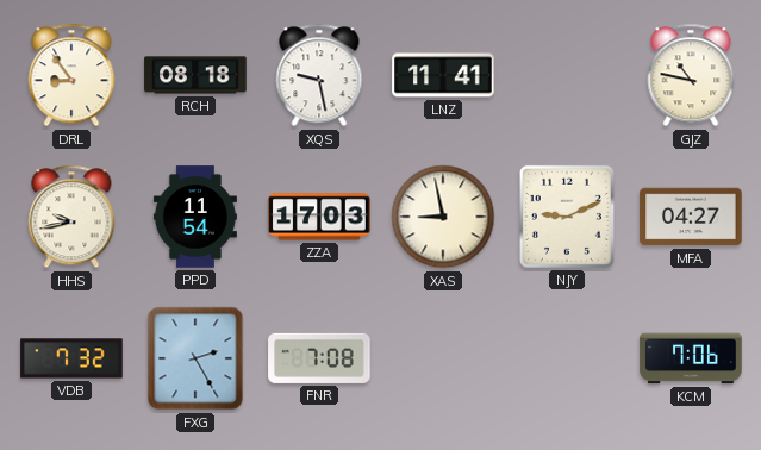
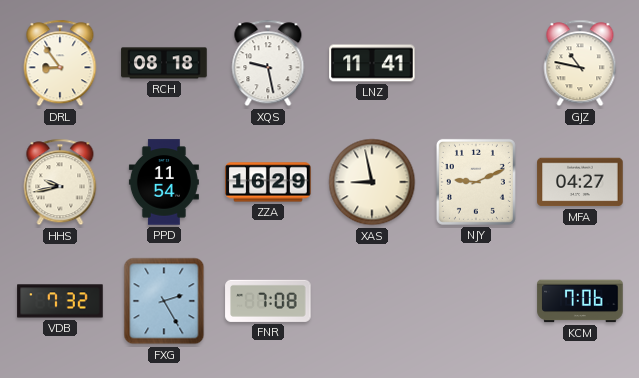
ZZA: 17:03 -> 16:29
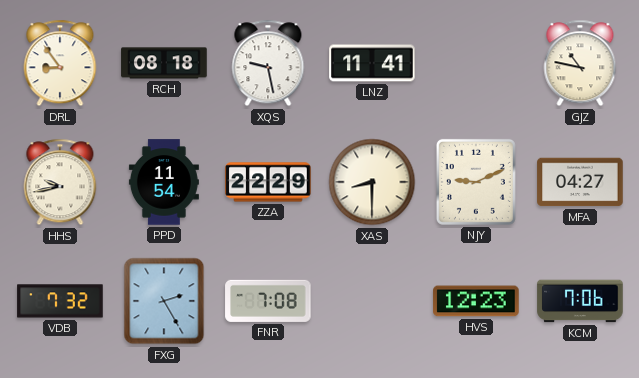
ZZA: 16:29 -> 22:29
XAS: 8:58 -> 8:30
HVS: none -> 12:23
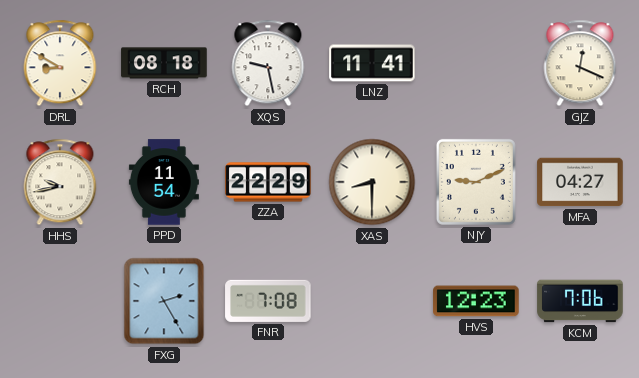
DRL: 8:54 -> 8:50
GJZ: 10:47 -> 12:19
VDB: 7:32 -> none
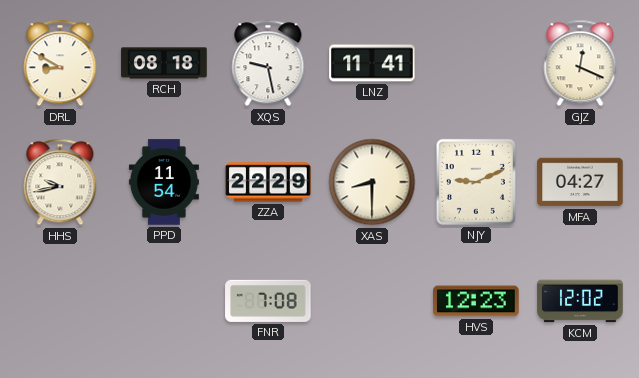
FXG: 2:25 -> none
KCM: 7:06 -> 12:02
